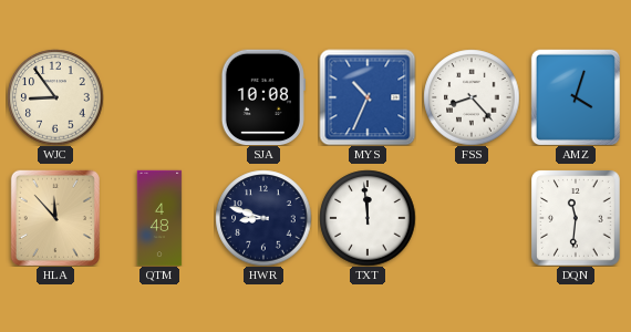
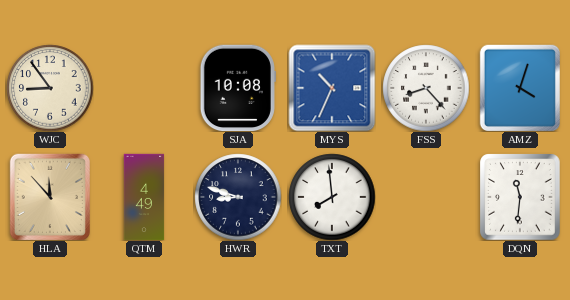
QTM: 4:48 -> 4:49
TXT: 11:59 -> 7:59
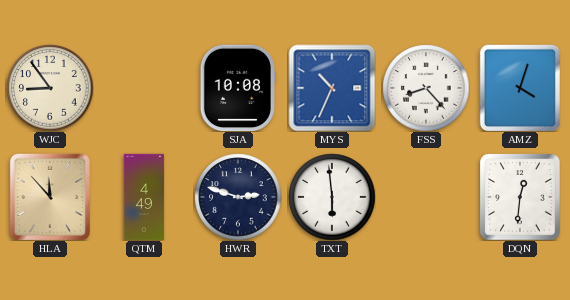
HWR: 8:48 -> 2:48
TXT: 7:59 -> 5:59
DQN: 11:31 -> 12:31
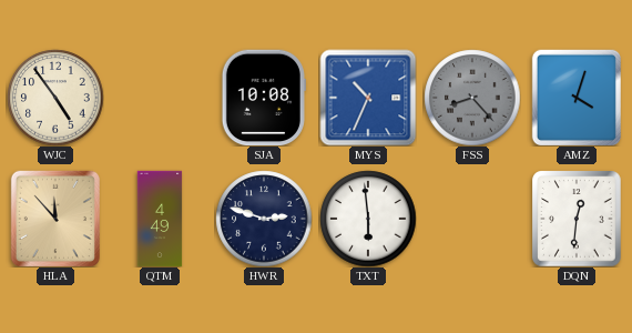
WJC: 8:54 -> 4:54
FSS dial: white -> grey
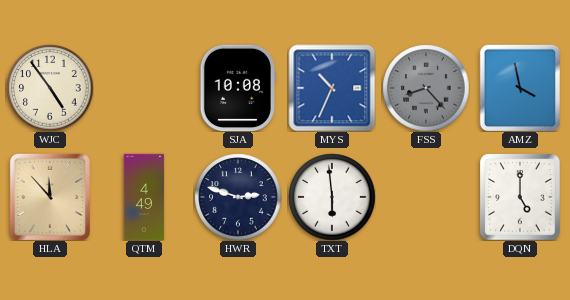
AMZ: 4:03 -> 3:58
DQN: 12:31 -> 5:00
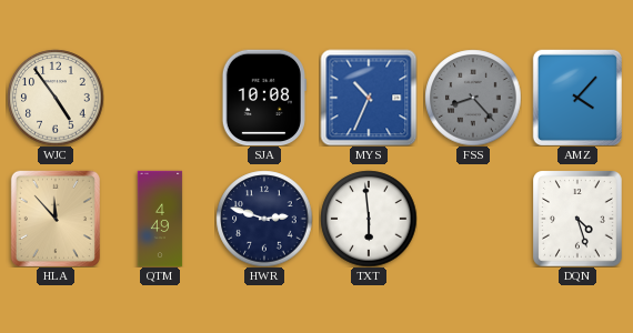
AMZ: 3:58 -> 4:07
DQN: 5:00 -> 4:27
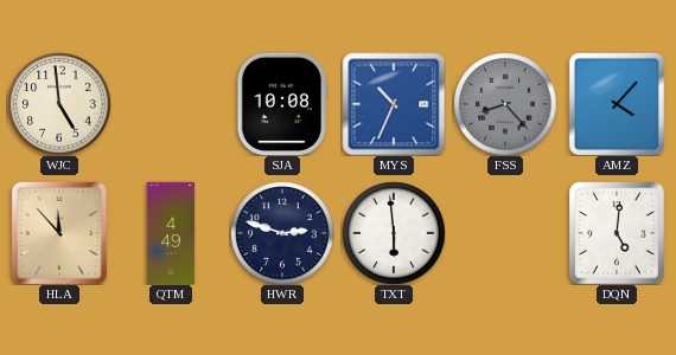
WJC: 4:54 -> 4:59
DQN: 4:27 -> 5:01
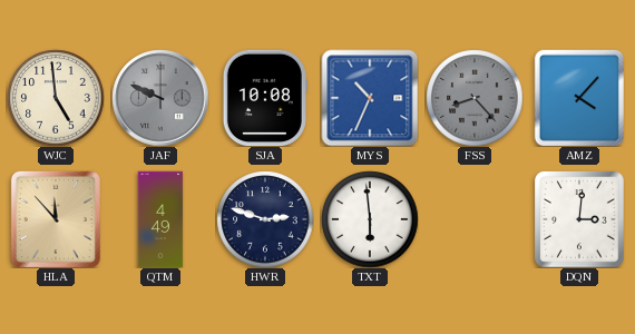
JAF: none -> 9:49
DQN: 5:01 -> 3:01
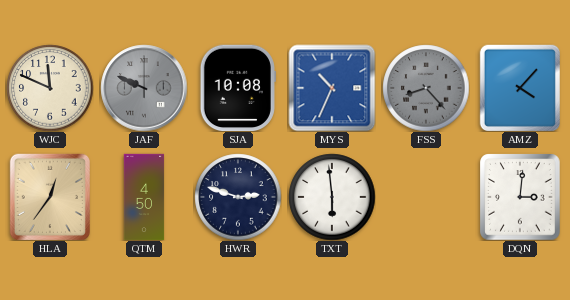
WJC: 4:59 -> 11:49
HLA: 11:53 -> 12:36
QTM: 4:49 -> 4:50
